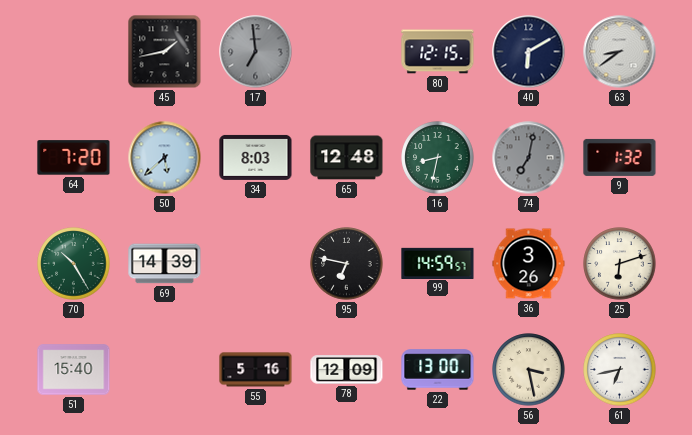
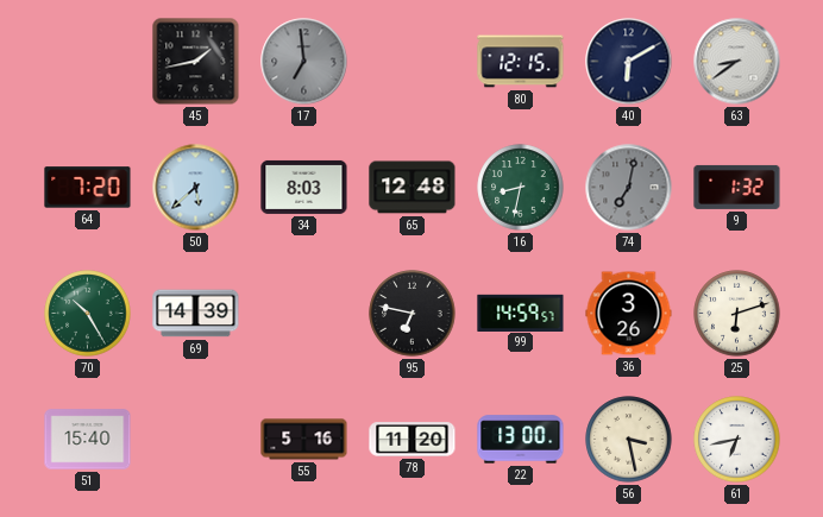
78: 12:09 -> 11:20
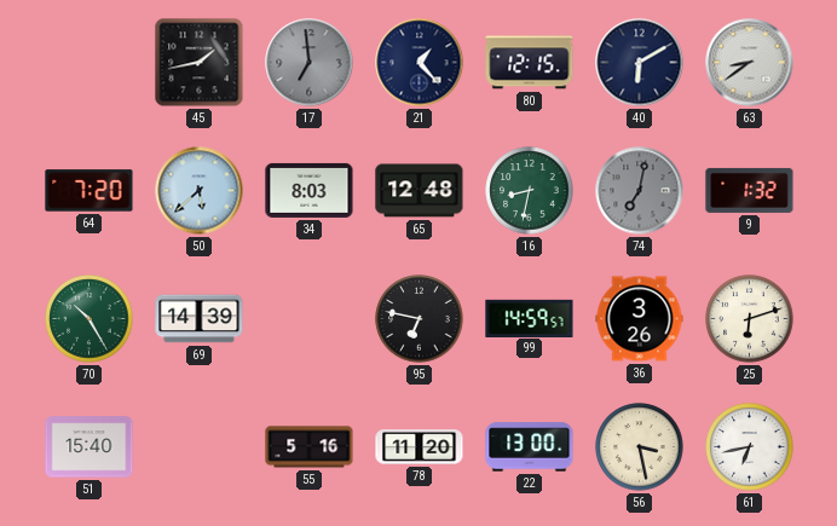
21: none -> 1:23
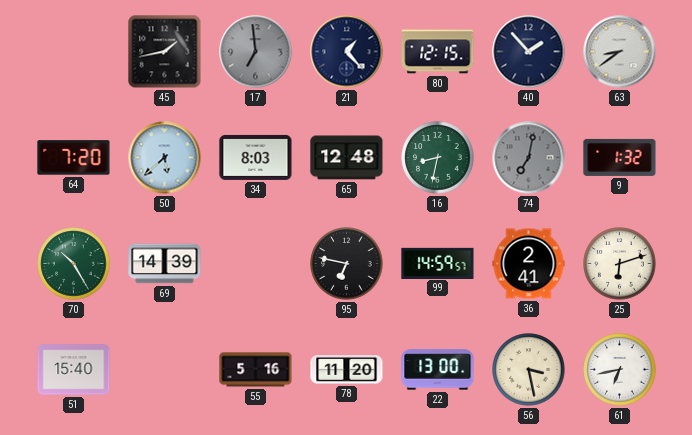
40: 6:10 -> 1:53
36: 3:26 -> 2:41
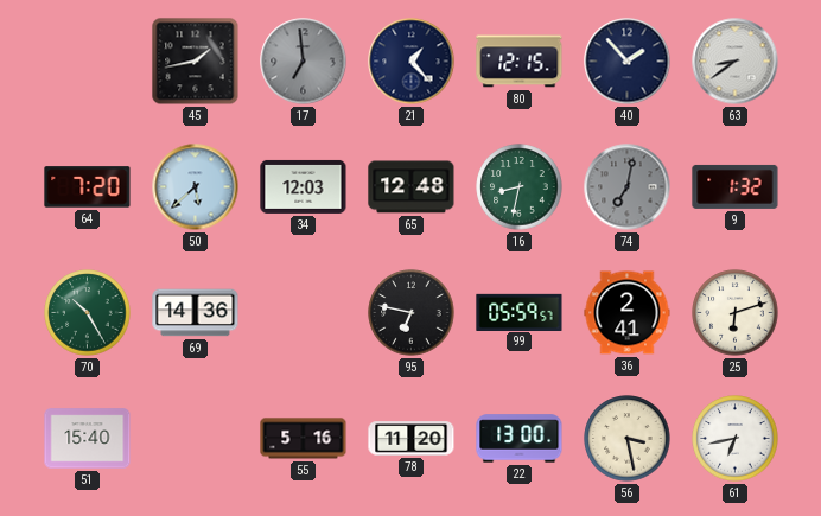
34: 8:03 -> 12:03
69: 14:39 -> 14:36
99: 14:59 -> 05:59
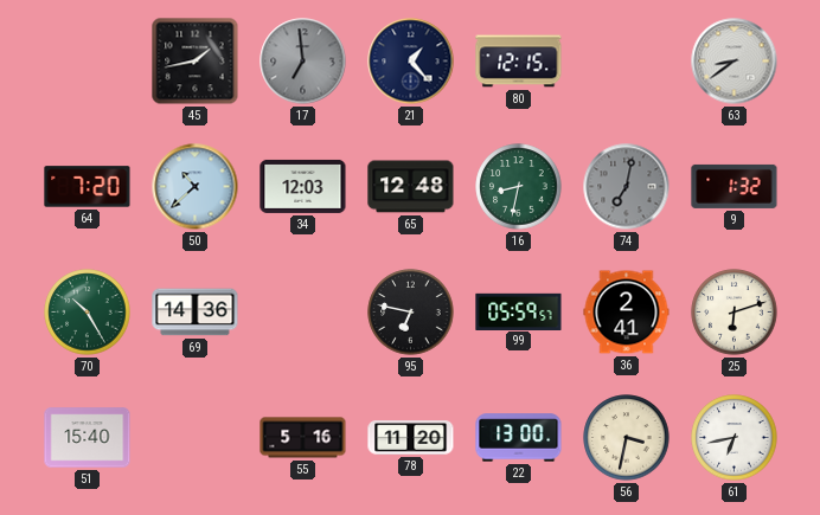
40: 1:53 -> none
50: 5:38 -> 10:38
56: 3:28 -> 3:32
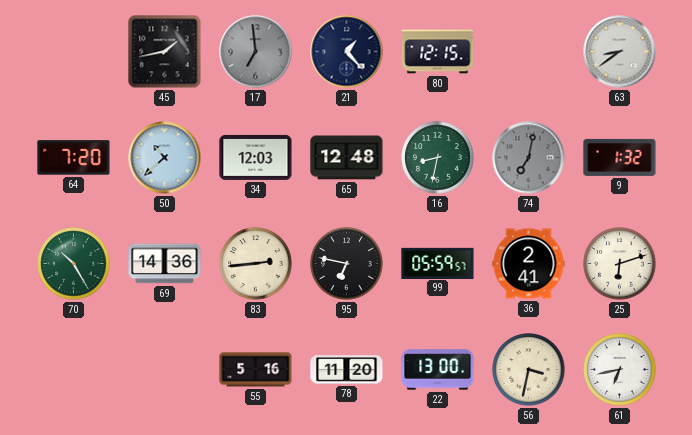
83: none -> 2:44
51: 15:40 -> none
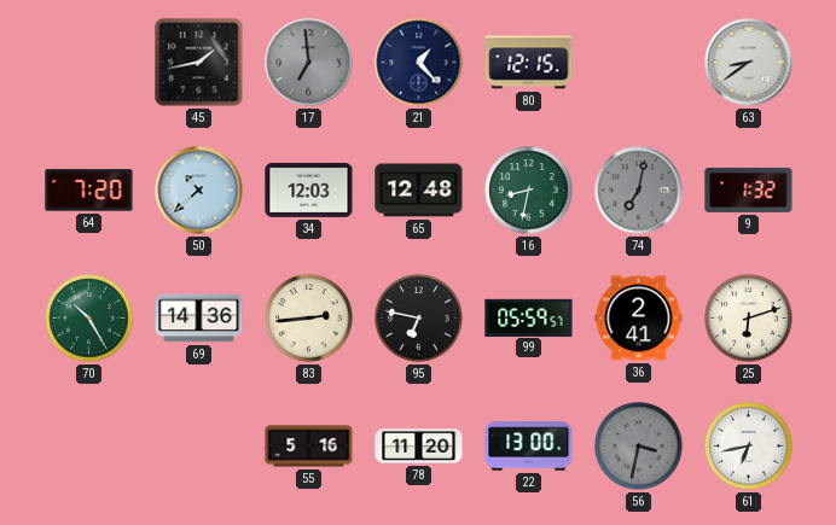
56 dial: cream -> grey
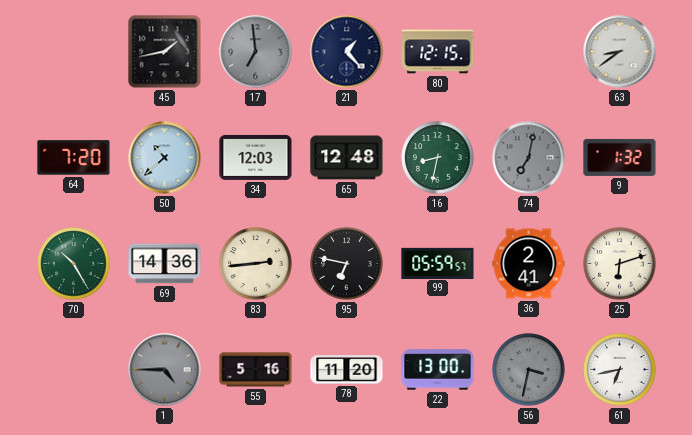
1: none -> 4:45
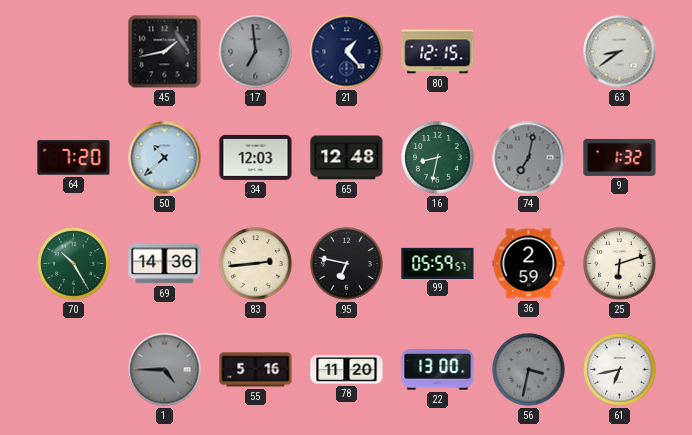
36: 2:41 -> 2:59
